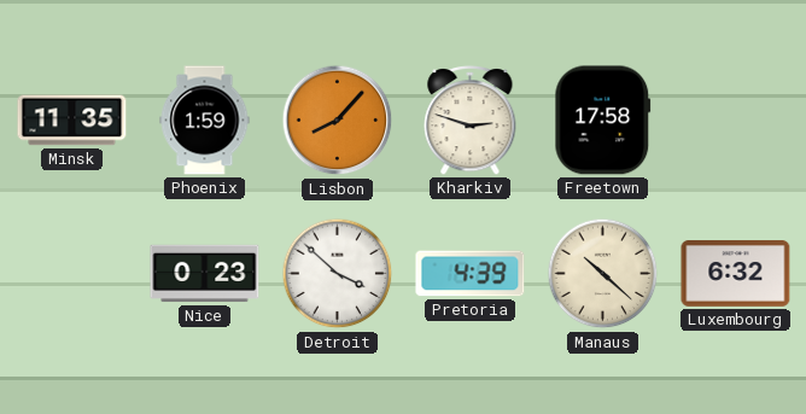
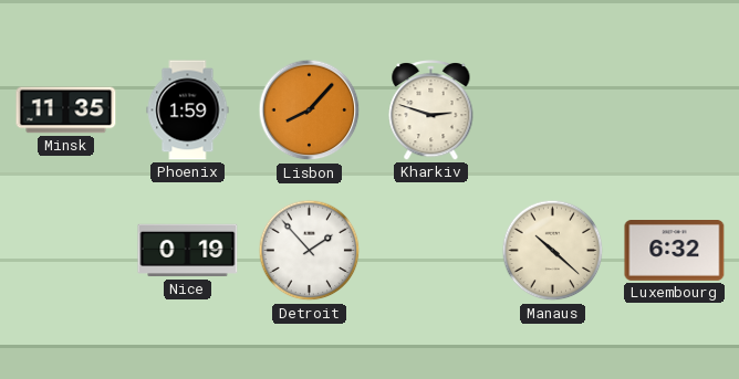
Freetown: 17:58 -> none
Nice: 0:23 -> 0:19
Detroit: 3:52 -> 1:53
Pretoria: 4:39 -> none
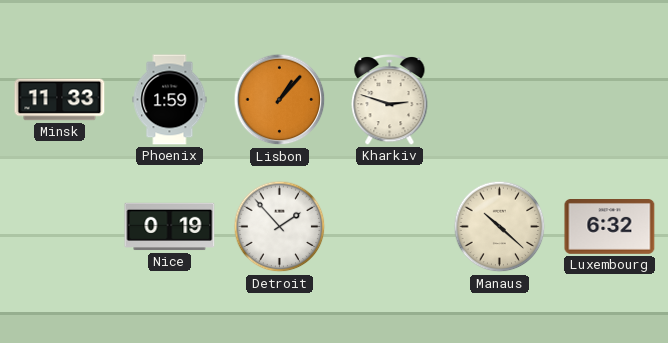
Minsk: 11:35 -> 11:33
Lisbon: 8:07 -> 1:07
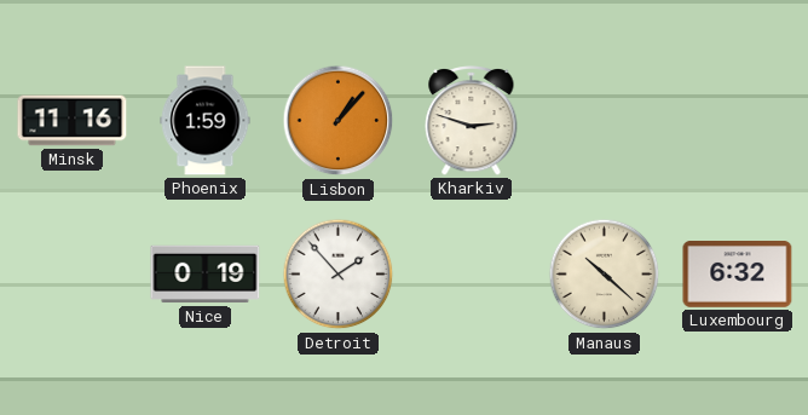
Minsk: 11:33 -> 11:16
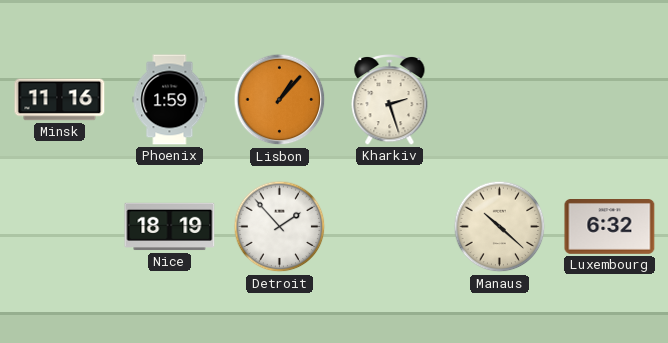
Kharkiv: 2:48 -> 2:27
Nice: 0:19 -> 18:19
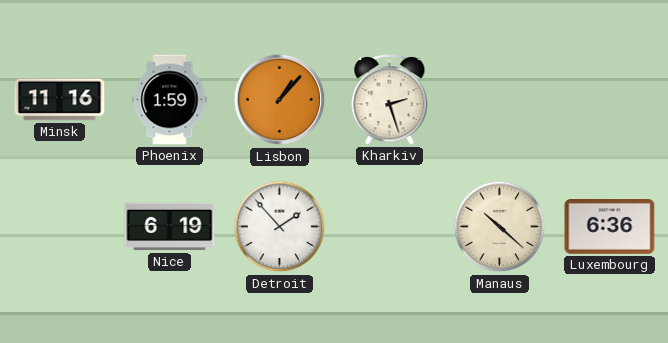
Nice: 18:19 -> 6:19
Luxembourg: 6:32 -> 6:36
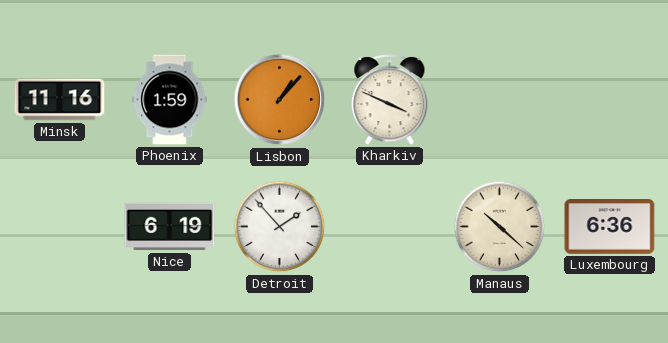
Kharkiv: 2:27 -> 3:49
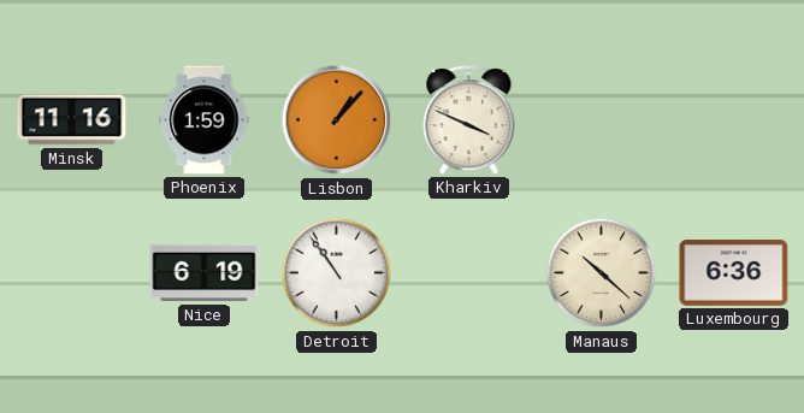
Detroit: 1:53 -> 10:54
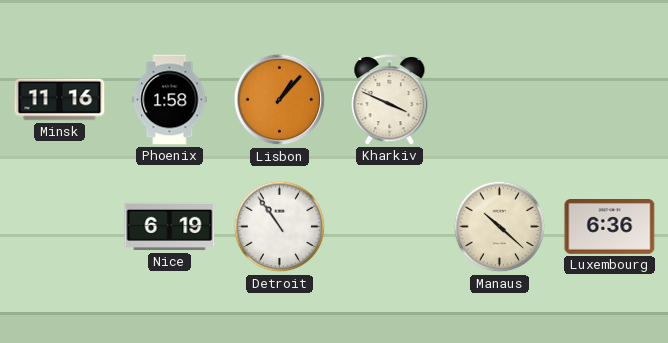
Phoenix: 1:59 -> 1:58
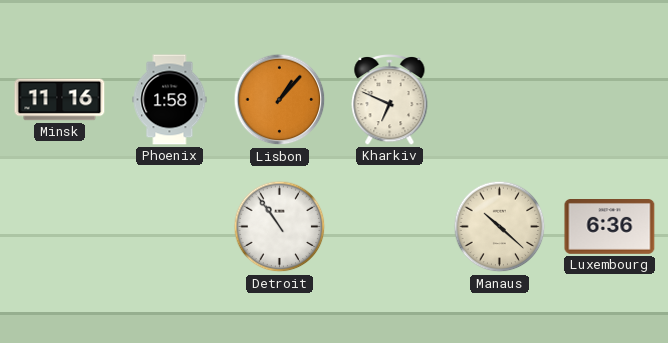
Kharkiv: 3:49 -> 6:49
Nice: 6:19 -> none
